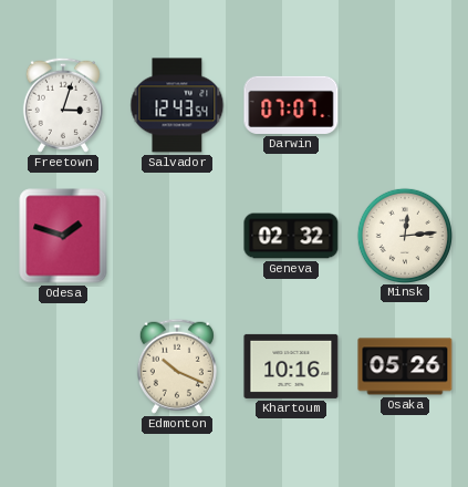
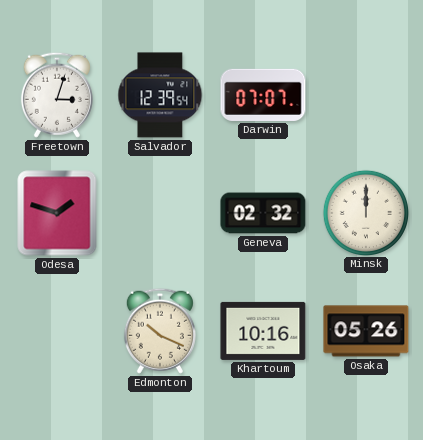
Salvador: 12:43 -> 12:39
Minsk: 12:14 -> 12:00
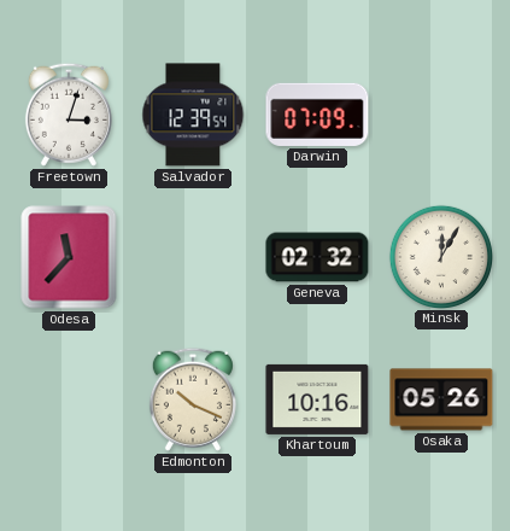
Darwin: 07:07 -> 07:09
Odesa: 1:48 -> 11:37
Minsk: 12:00 -> 12:05
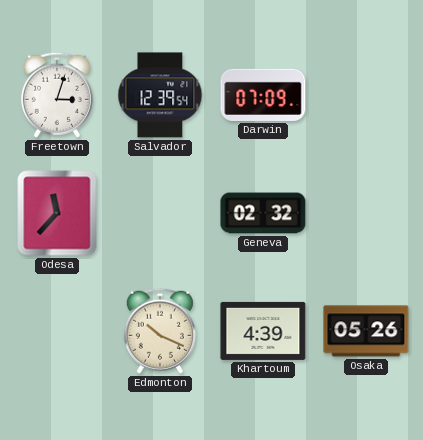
Minsk: 12:05 -> none
Khartoum: 10:16 -> 4:39
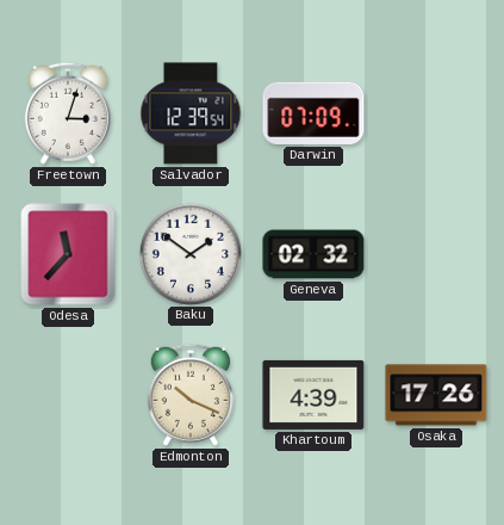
Baku: none -> 1:51
Osaka: 05:26 -> 17:26
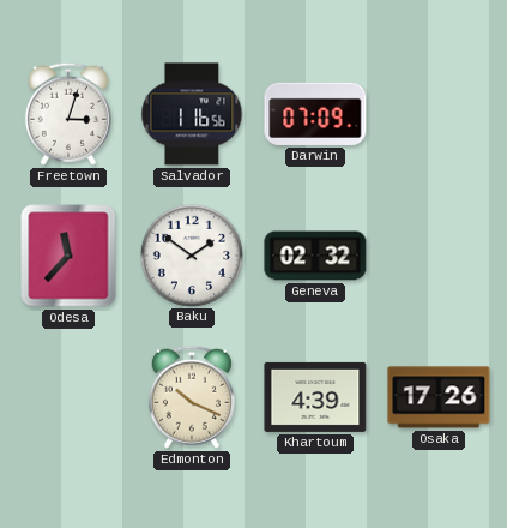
Salvador: 12:39 -> 1:16
